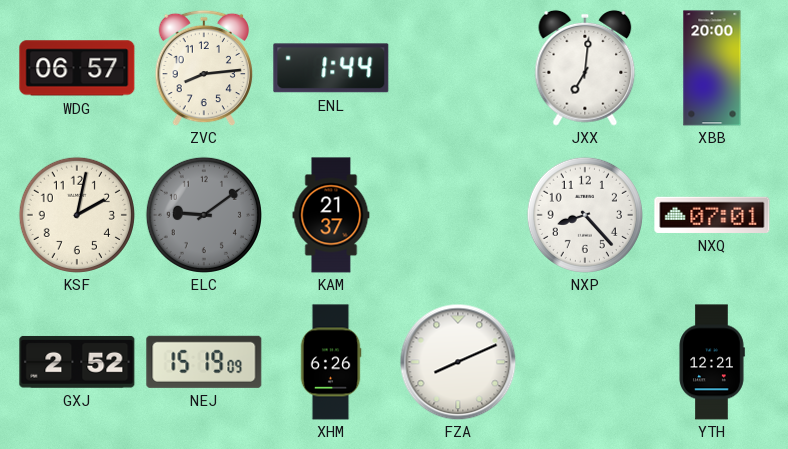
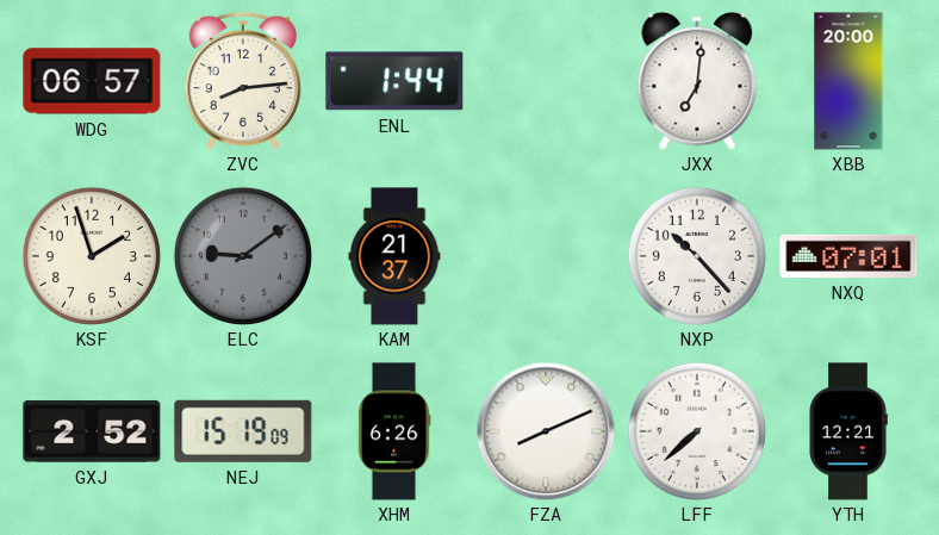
KSF: 2:02 -> 1:57
NXP: 8:23 -> 10:23
LFF: none -> 7:38
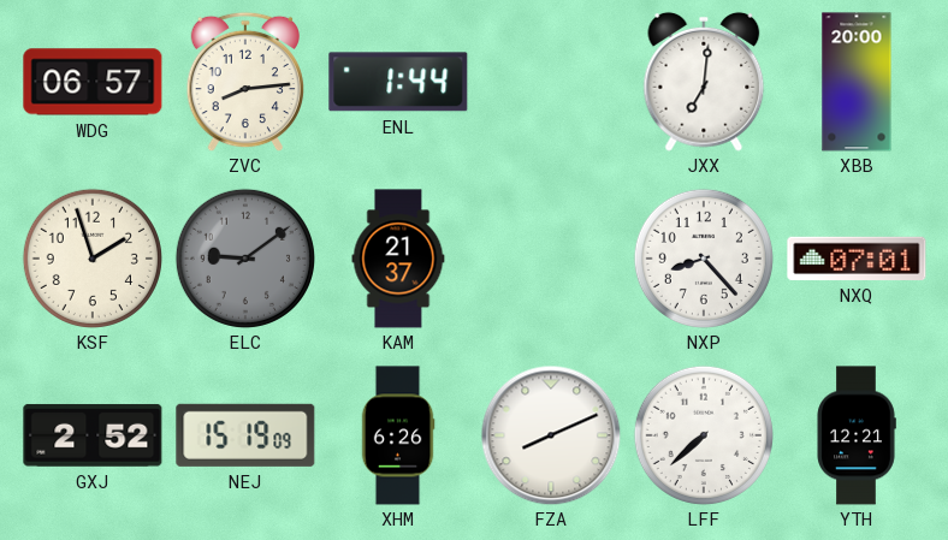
NXP: 10:23 -> 8:23
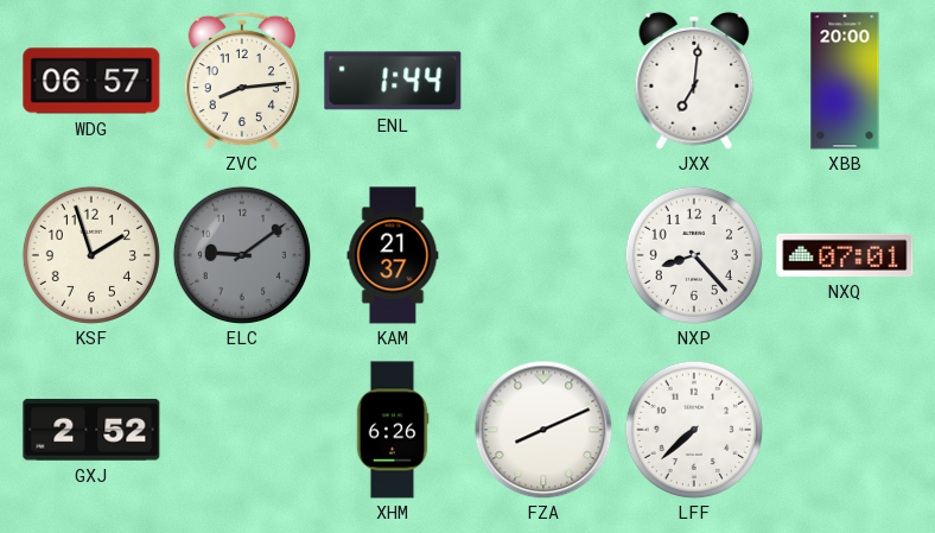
NEJ: 15:19 -> none
YTH: 12:21 -> none
